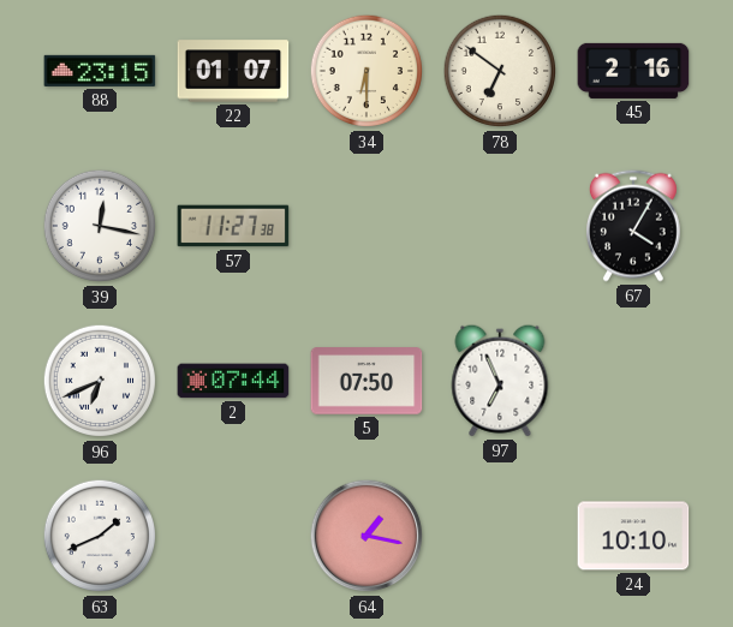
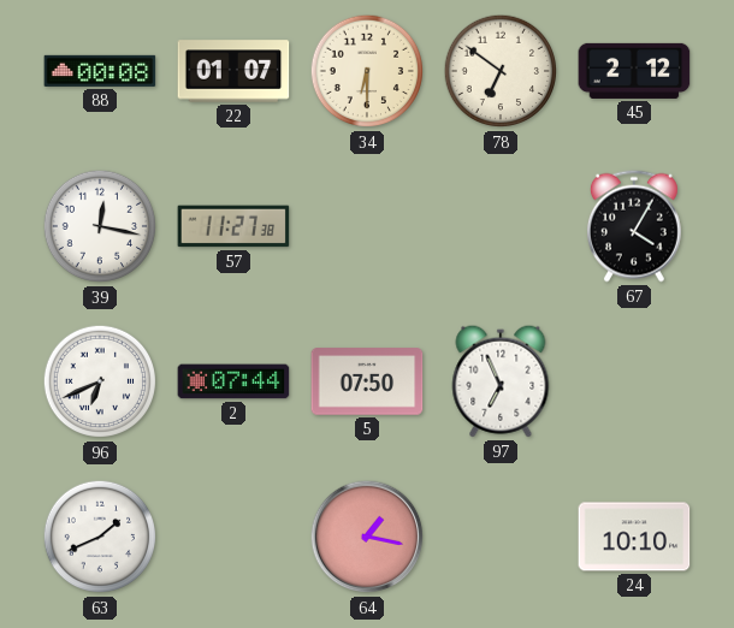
88: 23:15 -> 00:08
45: 2:16 -> 2:12
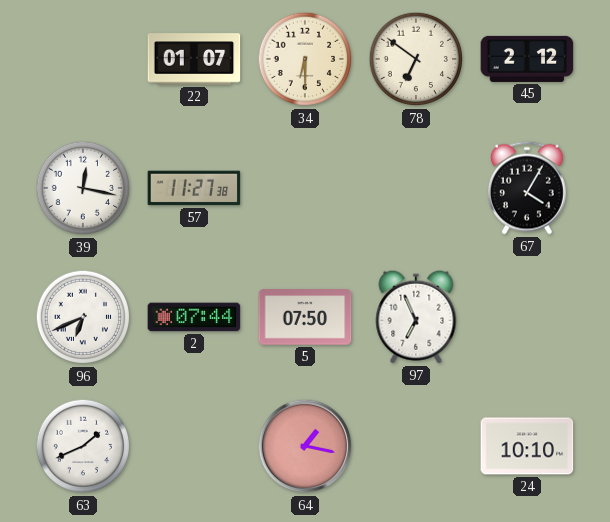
88: 00:08 -> none
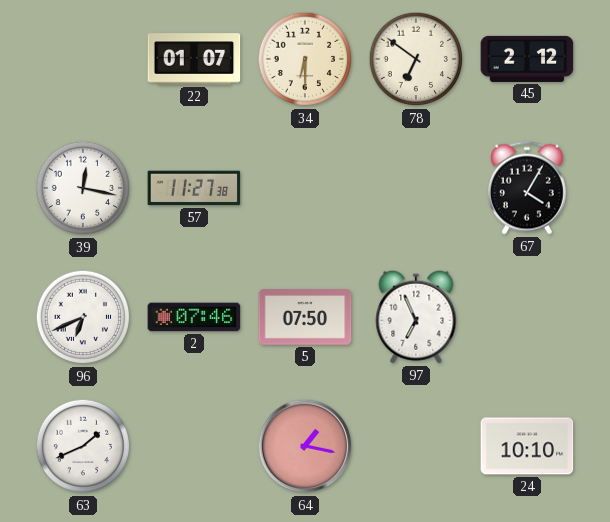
2: 07:44 -> 07:46
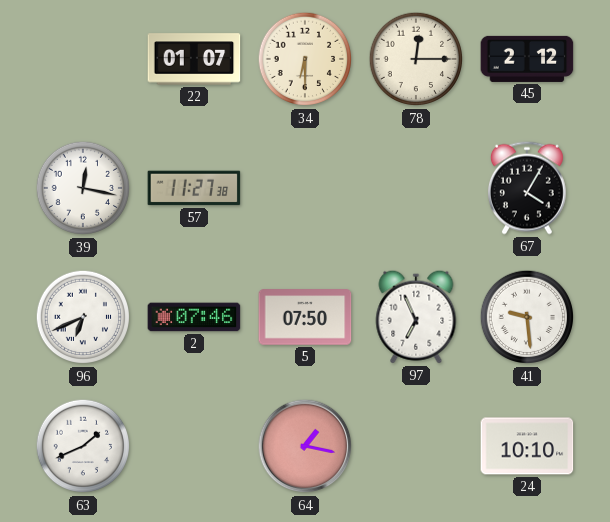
78: 6:51 -> 12:15
41: none -> 9:29
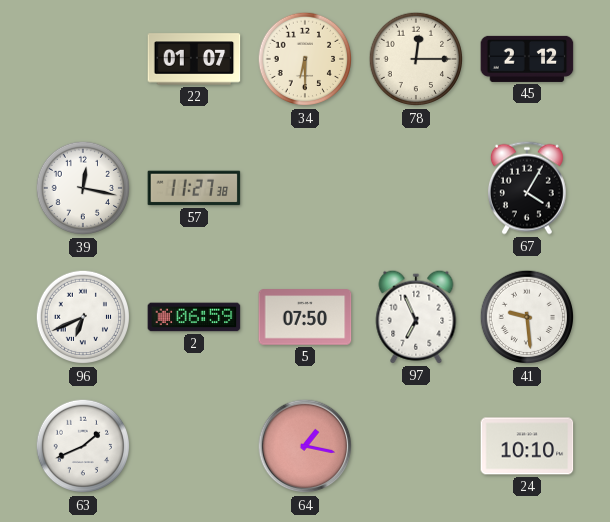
2: 07:46 -> 06:59
